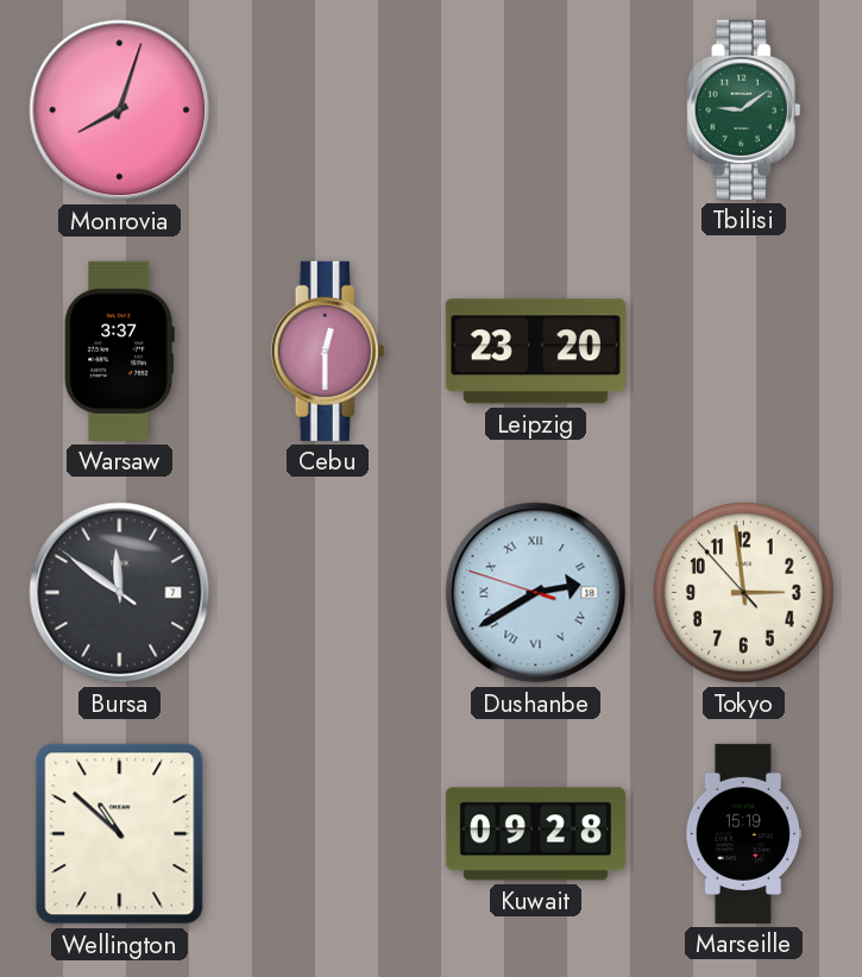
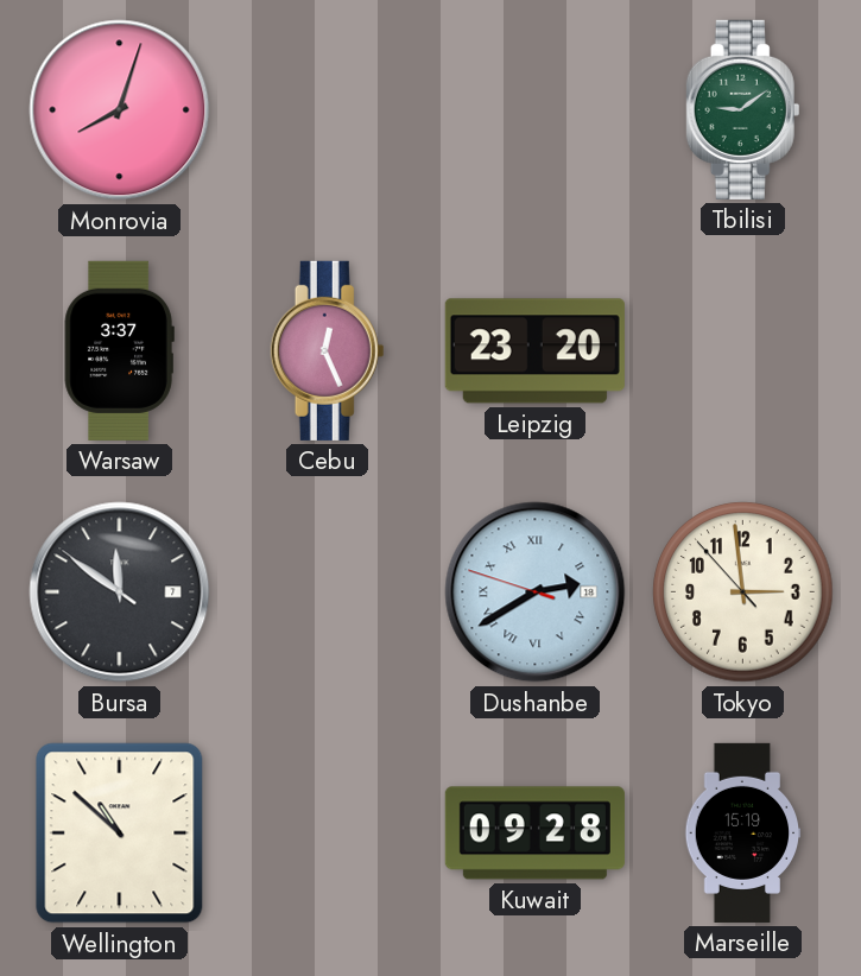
Cebu: 12:30 -> 12:26
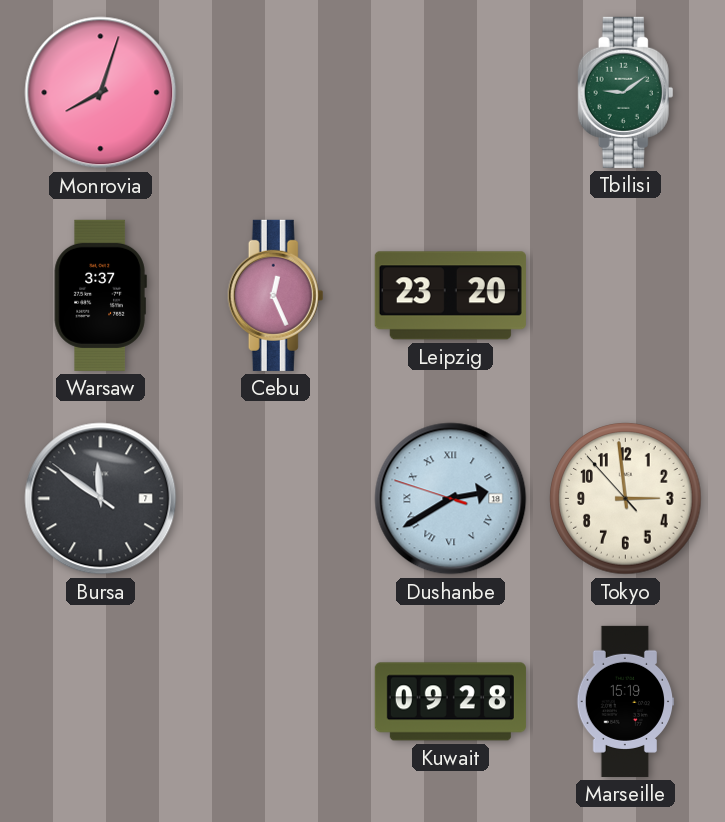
Wellington: 10:52 -> none
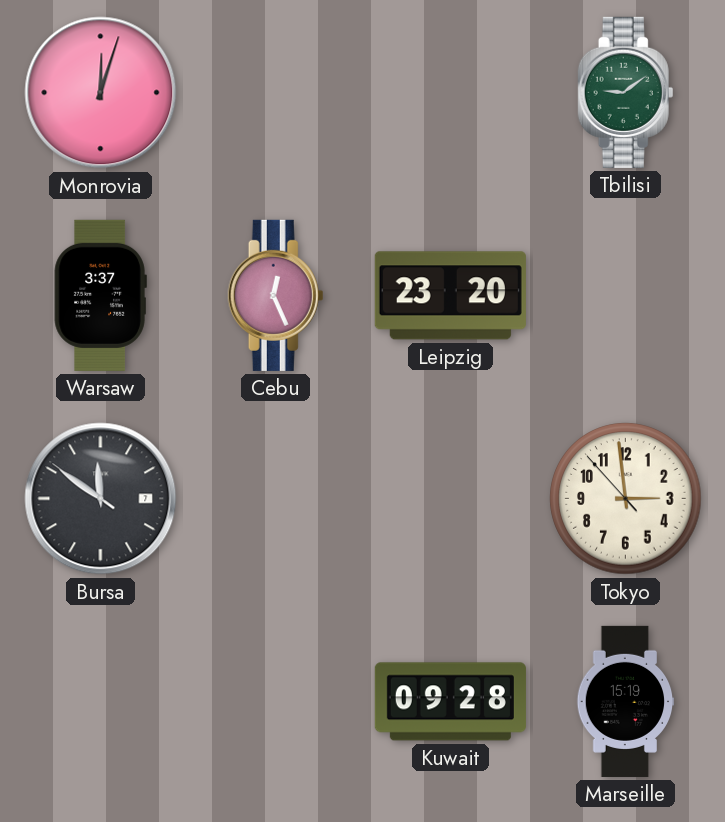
Monrovia: 8:03 -> 12:03
Dushanbe: 2:39 -> none
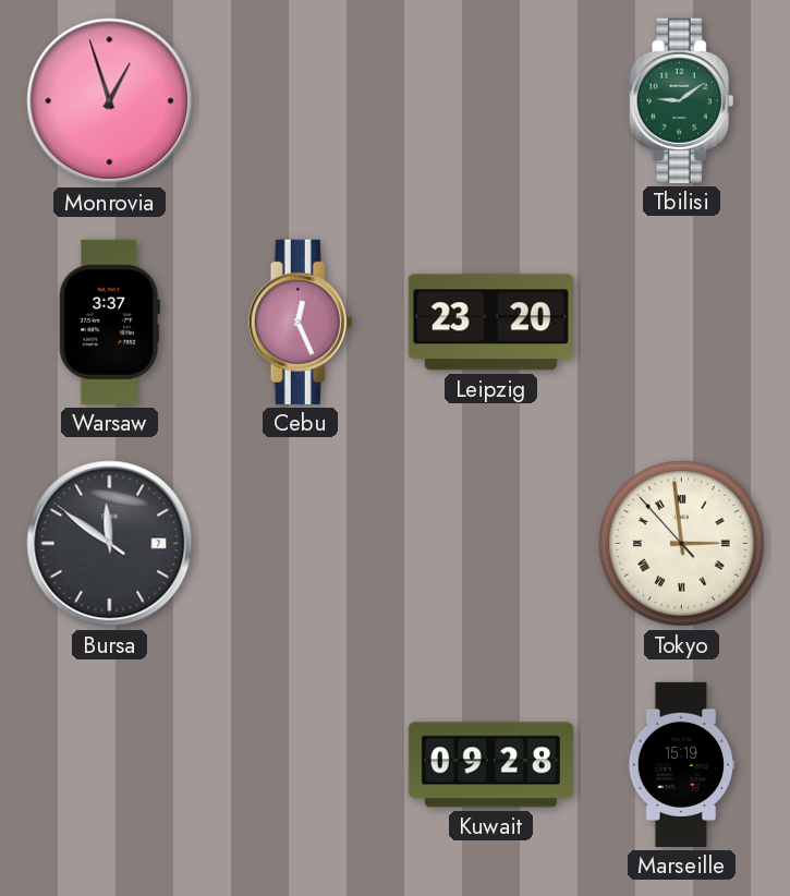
Monrovia: 12:03 -> 12:57
Tokyo numerals: Arabic -> Roman
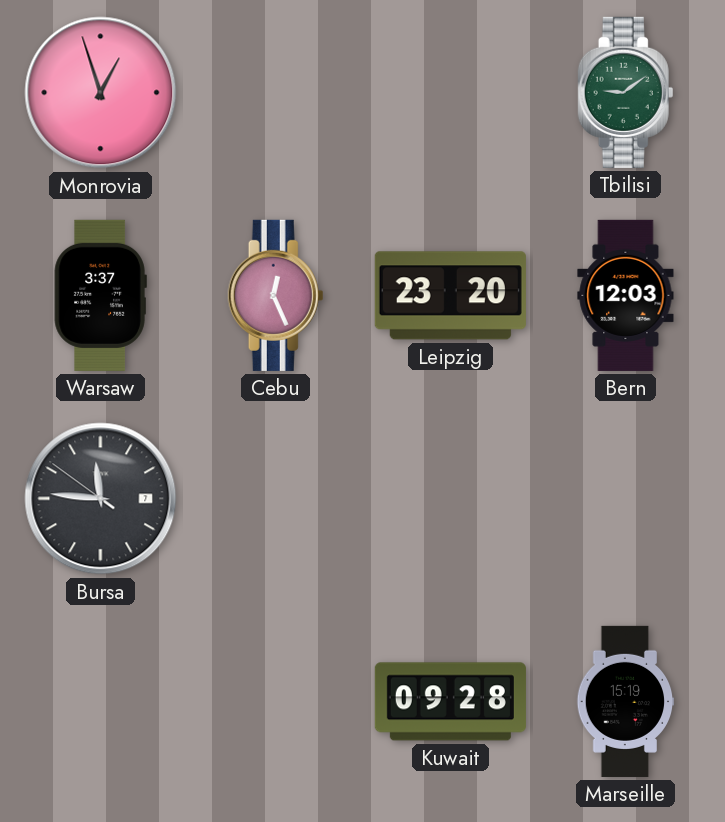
Bern: none -> 12:03
Bursa: 11:50 -> 11:45
Tokyo: 2:58 -> none
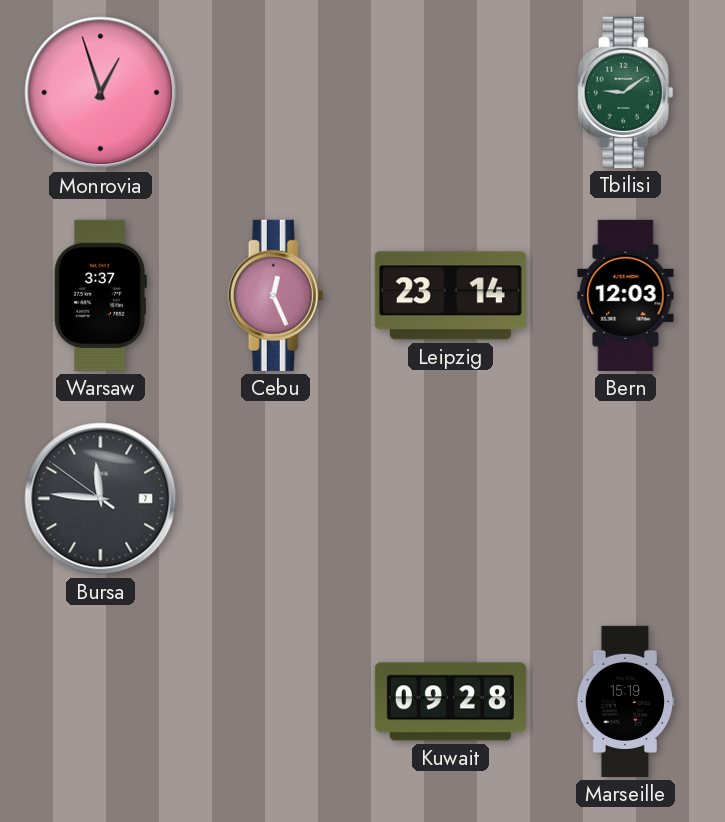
Leipzig: 23:20 -> 23:14
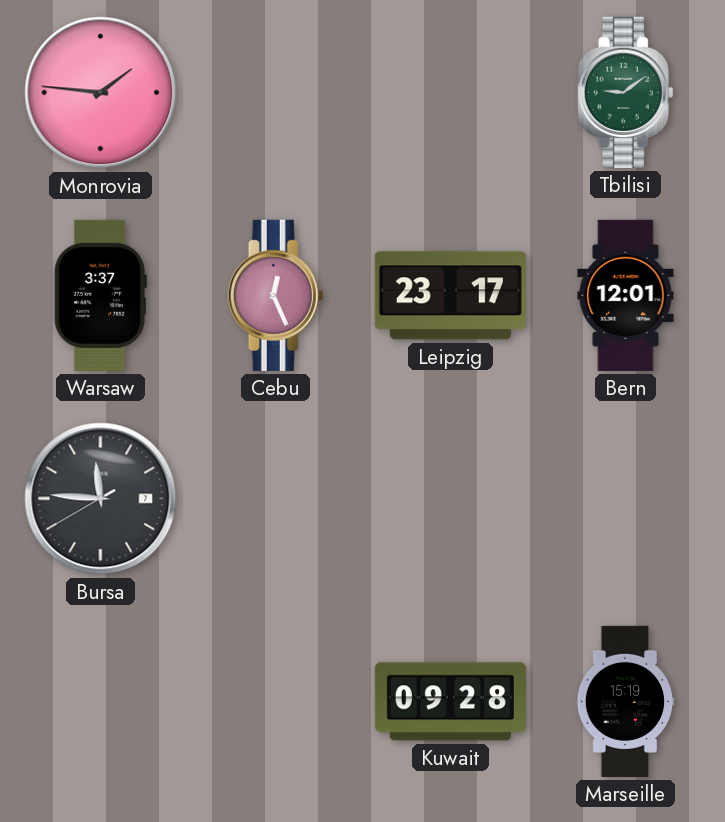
Monrovia: 12:57 -> 1:46
Leipzig: 23:14 -> 23:17
Bern: 12:03 -> 12:01
Bursa: 11:45:51 -> 11:45:40
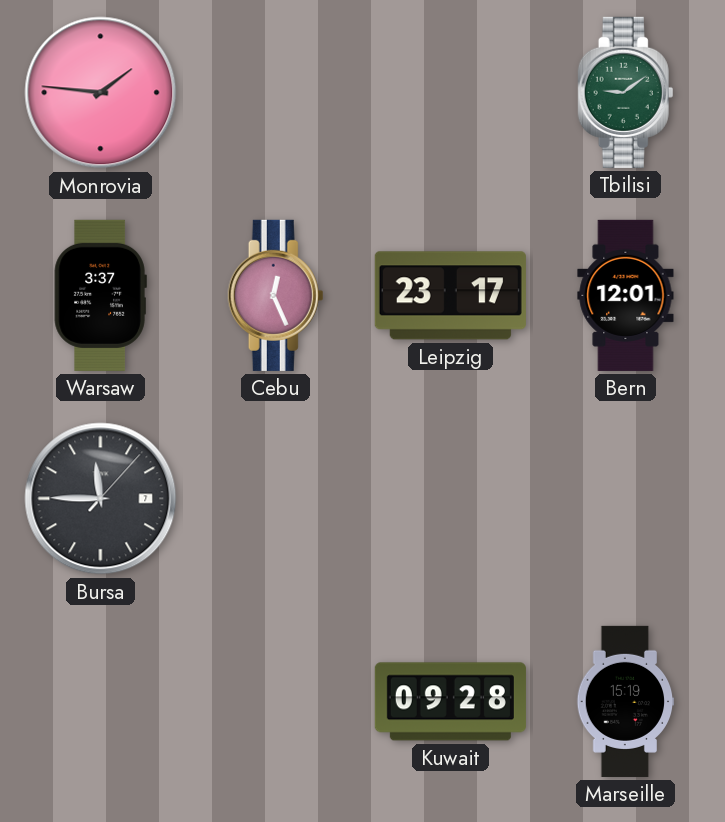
Bursa: 11:45:40 -> 11:45:07
